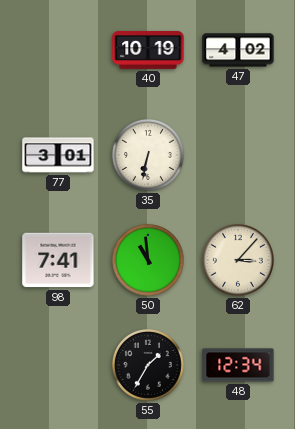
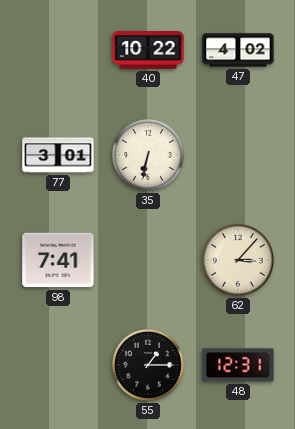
40: 10:19 -> 10:22
50: 10:59 -> none
55: 1:35 -> 1:15
48: 12:34 -> 12:31
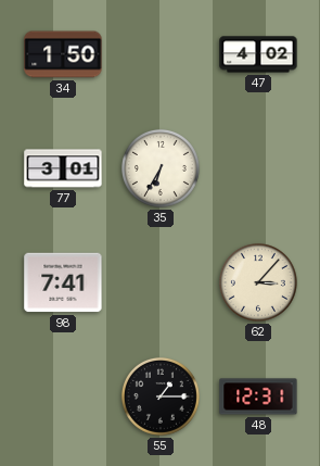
34: none -> 1:50
40: 10:22 -> none
35: 6:32 -> 6:35
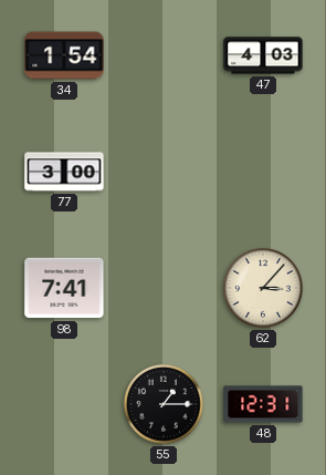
34: 1:50 -> 1:54
47: 4:02 -> 4:03
77: 3:01 -> 3:00
35: 6:35 -> none
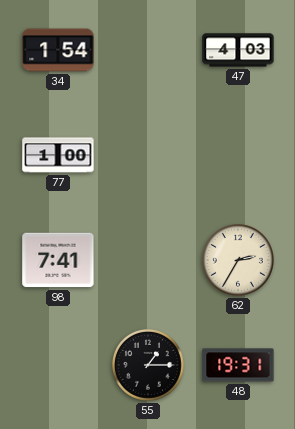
77: 3:00 -> 1:00
62: 3:07 -> 2:35
48: 12:31 -> 19:31
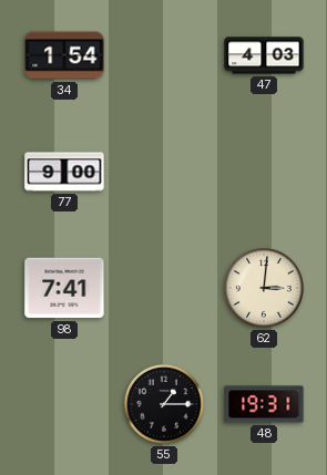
77: 1:00 -> 9:00
62: 2:35 -> 3:01
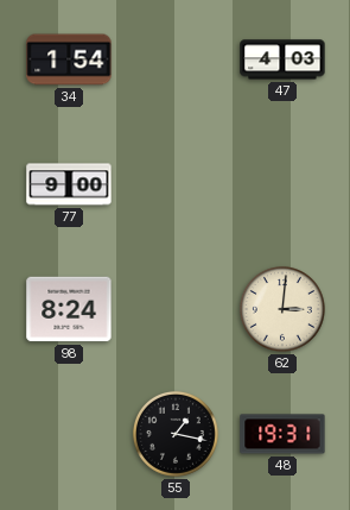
98: 7:41 -> 8:24
55: 1:15 -> 1:17
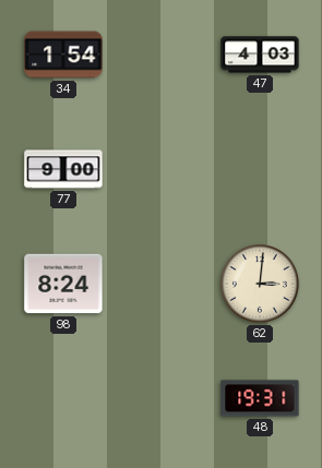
55: 1:17 -> none
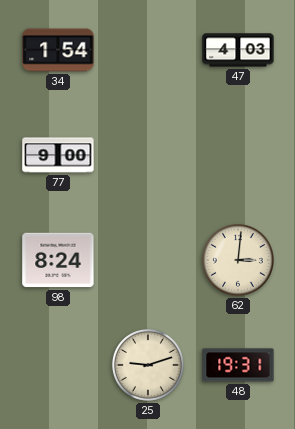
25: none -> 9:12
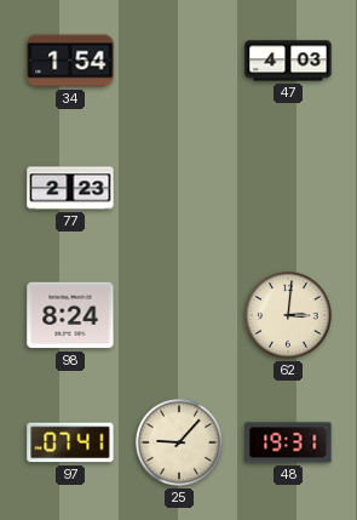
77: 9:00 -> 2:23
97: none -> 07:41
25: 9:12 -> 9:07
